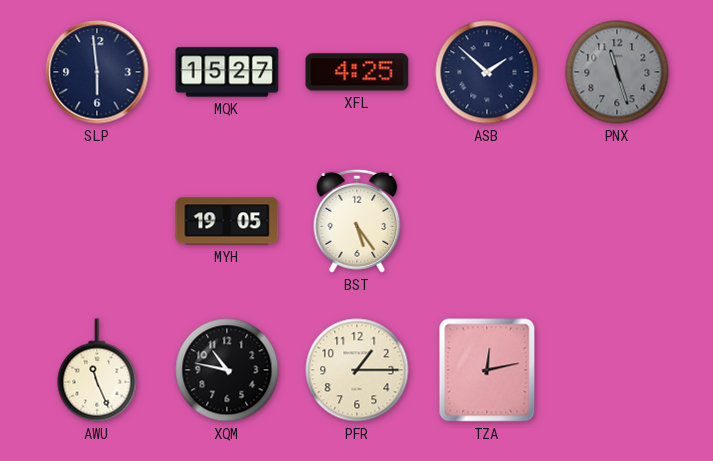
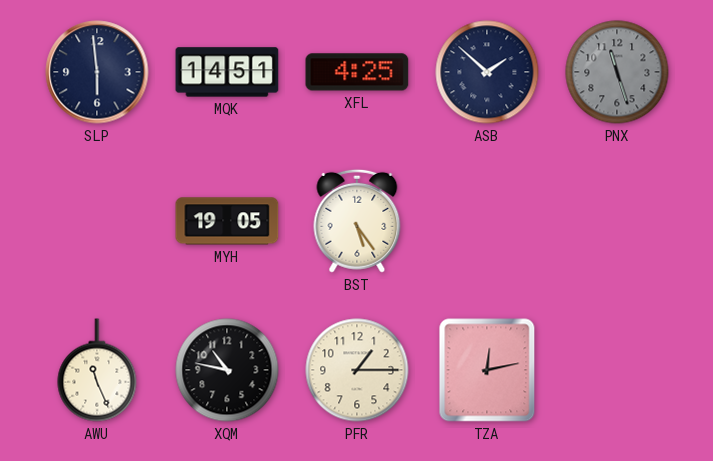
MQK: 15:27 -> 14:51
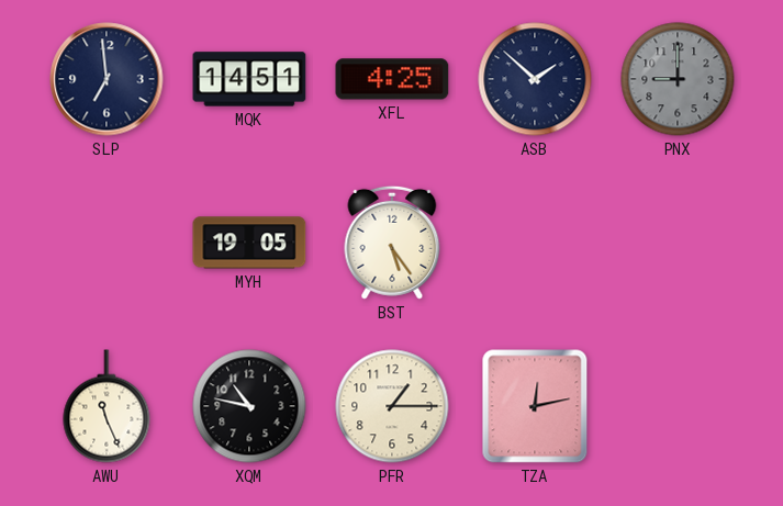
SLP: 5:59 -> 6:59
PNX: 11:27 -> 9:00
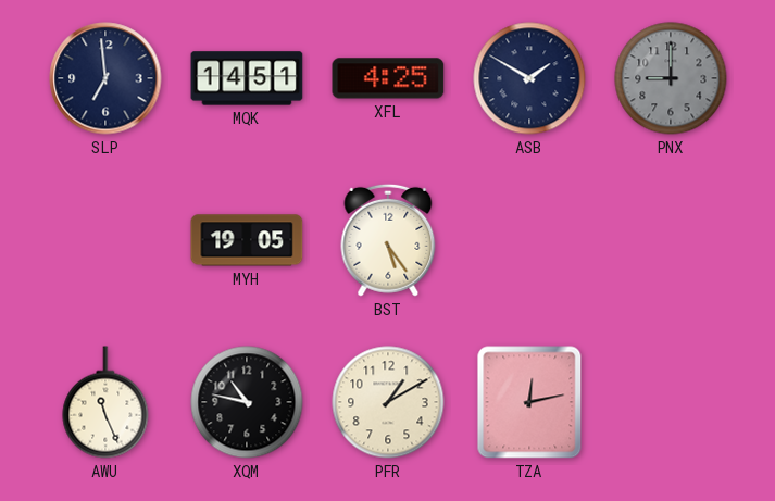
ASB: 1:52 -> 1:50
PFR: 1:15 -> 1:10
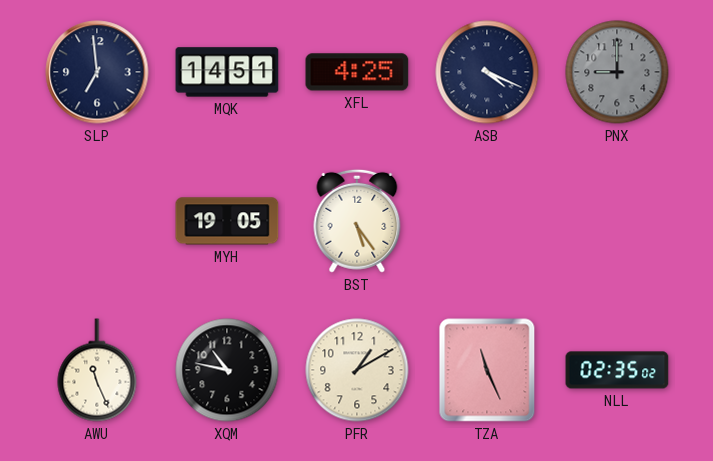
ASB: 1:50 -> 4:19
TZA: 12:13 -> 11:26
NLL: none -> 02:35
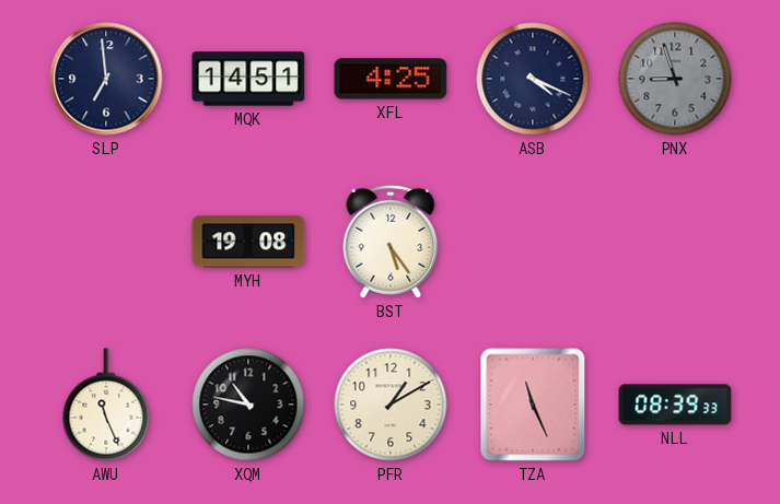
PNX: 9:00 -> 8:57
MYH: 19:05 -> 19:08
NLL: 02:35 -> 08:39
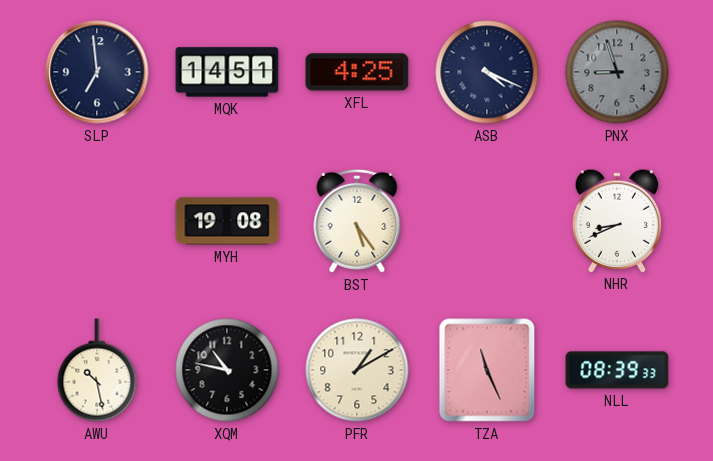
NHR: none -> 8:41
AWU: 11:26 -> 10:28
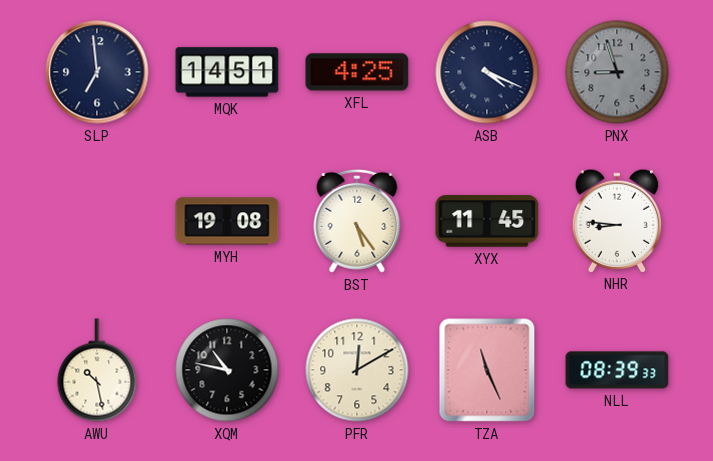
XYX: none -> 11:45
NHR: 8:41 -> 8:46
PFR: 1:10 -> 12:10
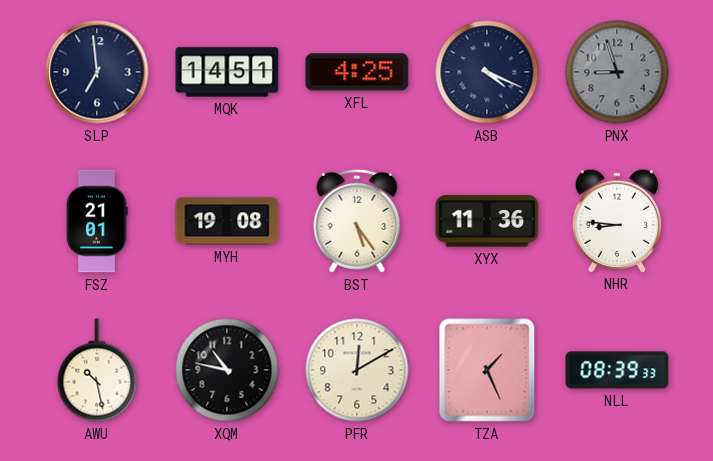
FSZ: none -> 21:01
XYX: 11:45 -> 11:36
TZA: 11:26 -> 1:26
